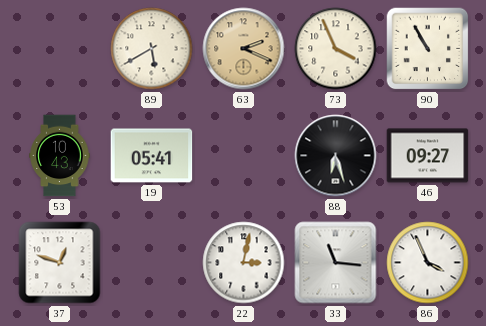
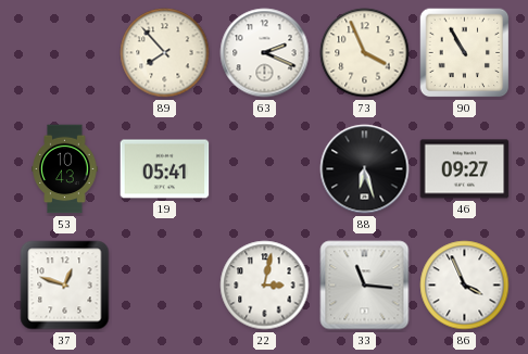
89: 5:40 -> 7:53
63 dial: champagne -> white
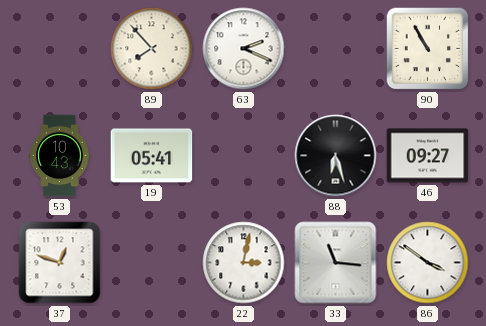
73: 3:56 -> none
86: 3:56 -> 3:51
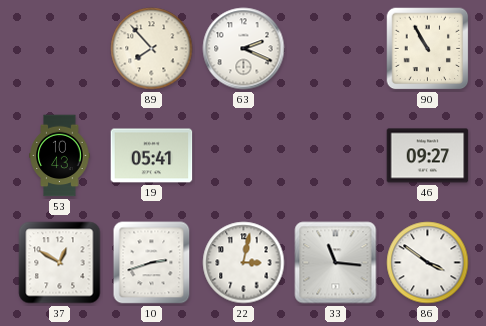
88: 6:27 -> none
37: 12:48 -> 12:50
10: none -> 2:42
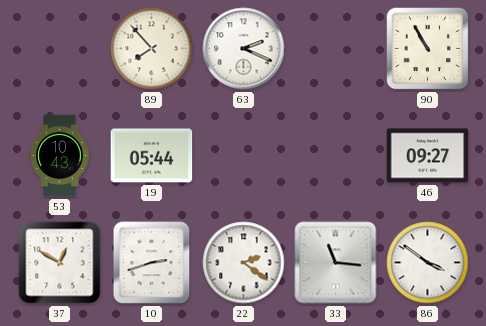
19: 05:41 -> 05:44
22: 3:02 -> 2:21
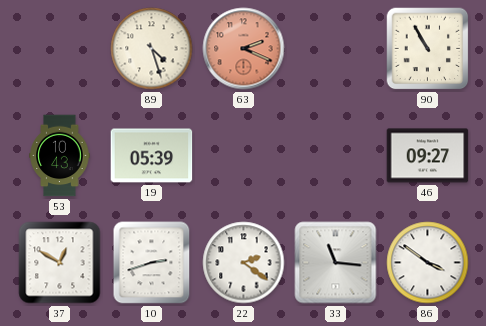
89: 7:53 -> 4:27
63 dial: white -> salmon
19: 05:44 -> 05:39
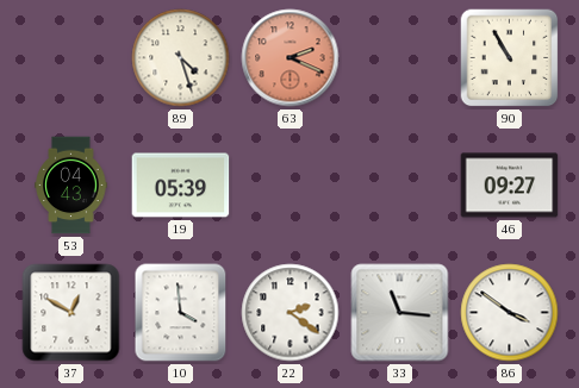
53: 10:43 -> 04:43
10: 2:42 -> 3:59
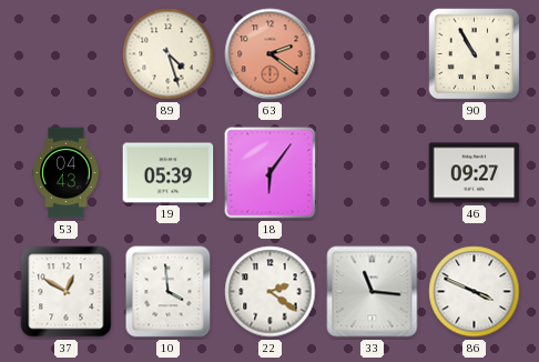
63: 2:19 -> 2:21
18: none -> 6:06
86: 3:51 -> 3:49
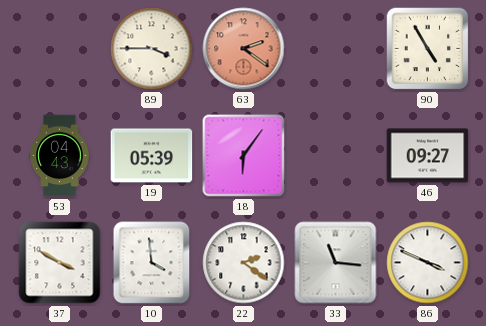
89: 4:27 -> 3:45
90: 10:55 -> 4:55
37: 12:50 -> 3:50
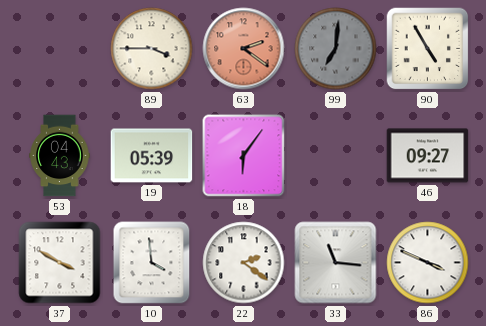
99: none -> 7:01
